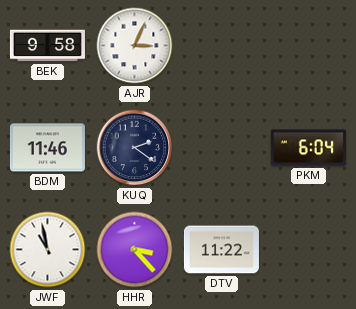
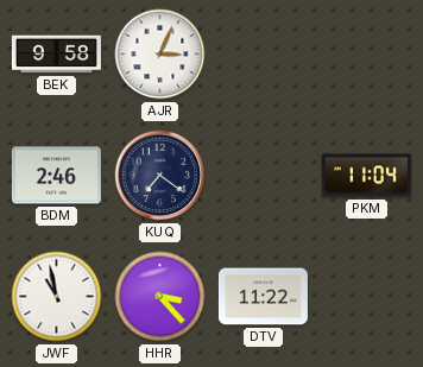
BDM: 11:46 -> 2:46
KUQ: 2:21 -> 7:21
PKM: 6:04 -> 11:04
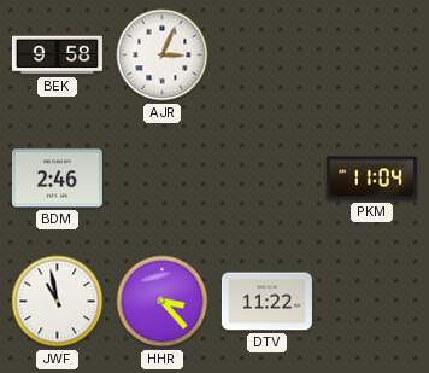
KUQ: 7:21 -> none
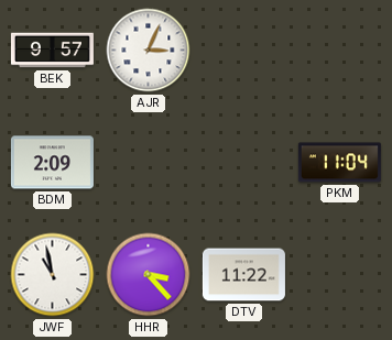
BEK: 9:58 -> 9:57
BDM: 2:46 -> 2:09
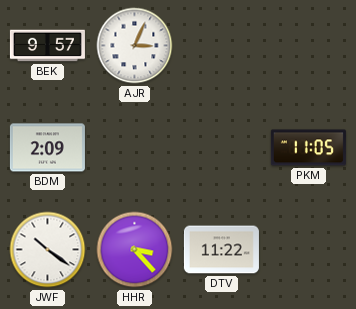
PKM: 11:04 -> 11:05
JWF: 10:58 -> 10:21
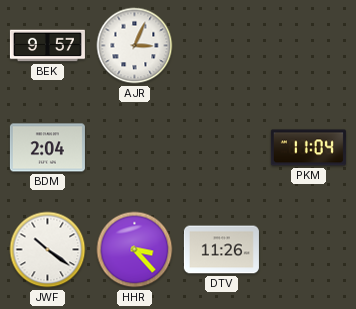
BDM: 2:09 -> 2:04
PKM: 11:05 -> 11:04
DTV: 11:22 -> 11:26
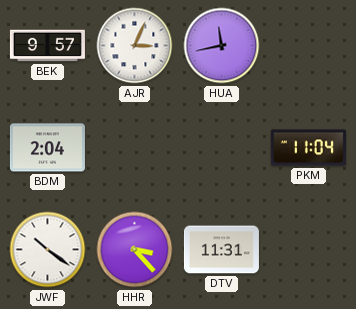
HUA: none -> 11:43
DTV: 11:26 -> 11:31
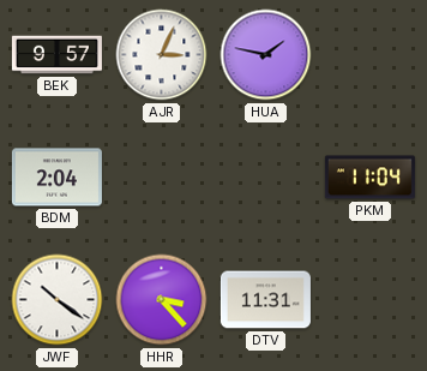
HUA: 11:43 -> 1:47
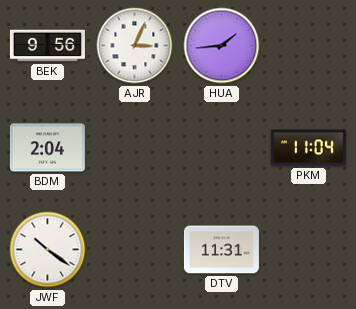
BEK: 9:57 -> 9:56
HUA: 1:47 -> 1:44
HHR: 3:23 -> none
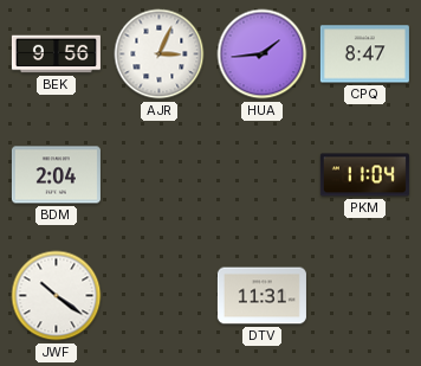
CPQ: none -> 8:47
